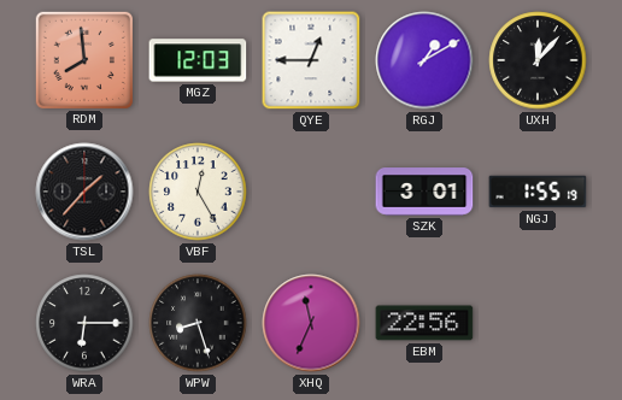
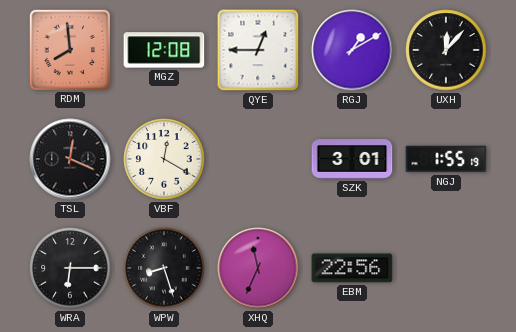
MGZ: 12:03 -> 12:08
TSL: 1:37 -> 12:19
VBF: 12:25 -> 12:20
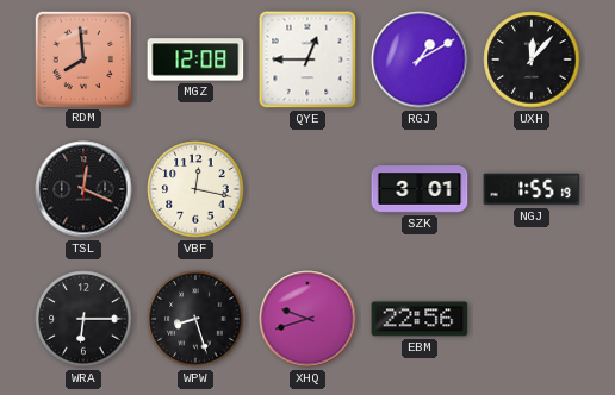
VBF: 12:20 -> 12:17
XHQ: 11:34 -> 9:42
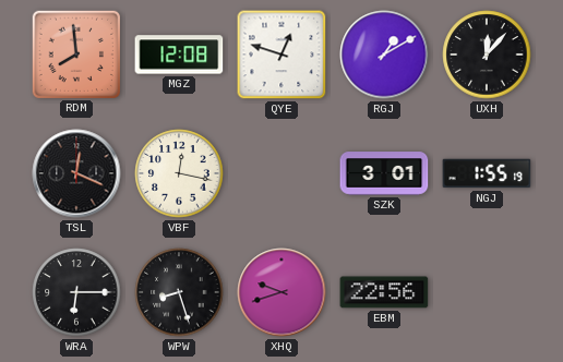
QYE: 12:45 -> 12:48
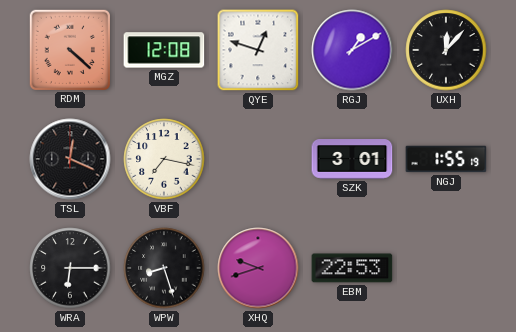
RDM: 7:59 -> 4:22
VBF: 12:17 -> 7:17
EBM: 22:56 -> 22:53
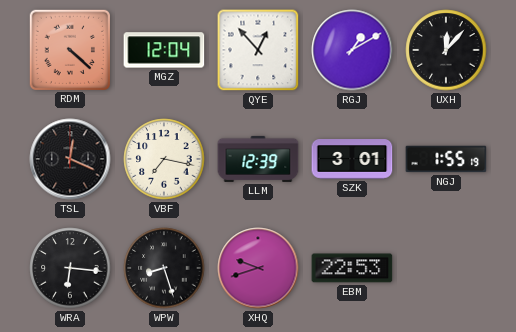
MGZ: 12:08 -> 12:04
QYE: 12:48 -> 12:53
LLM: none -> 12:39
WRA: 6:15 -> 6:16
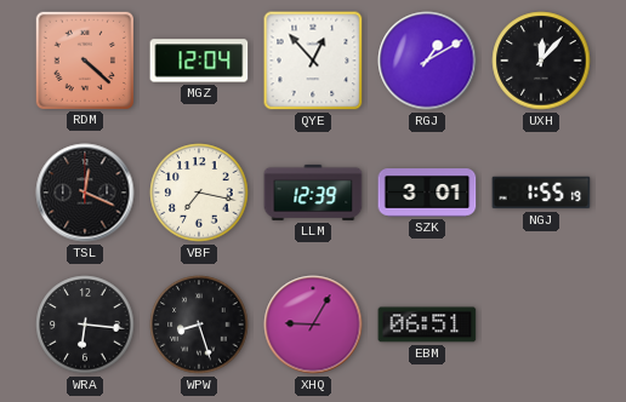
XHQ: 9:42 -> 9:05
EBM: 22:53 -> 06:51
